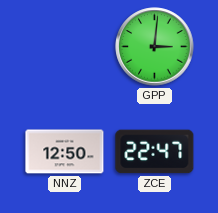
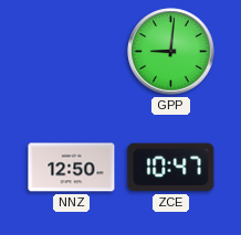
GPP: 3:01 -> 9:01
ZCE: 22:47 -> 10:47
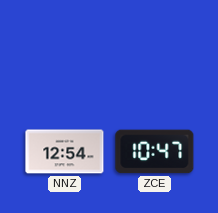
GPP: 9:01 -> none
NNZ: 12:50 -> 12:54
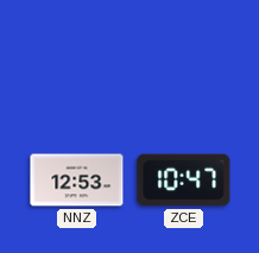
NNZ: 12:54 -> 12:53
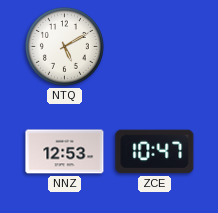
NTQ: none -> 5:10
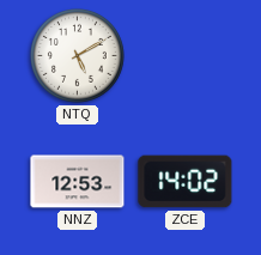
ZCE: 10:47 -> 14:02
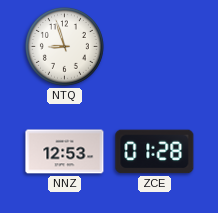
NTQ: 5:10 -> 8:57
ZCE: 14:02 -> 01:28
